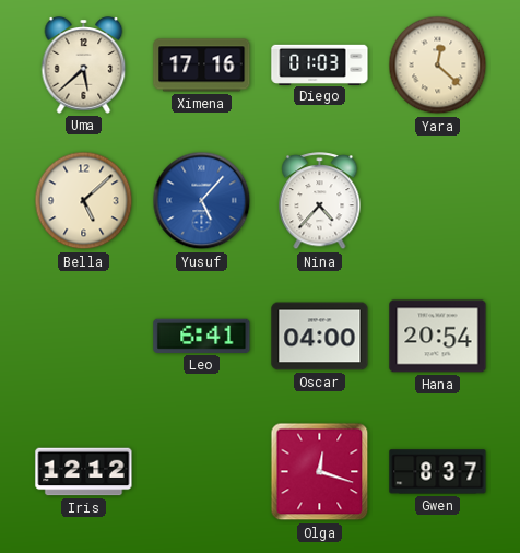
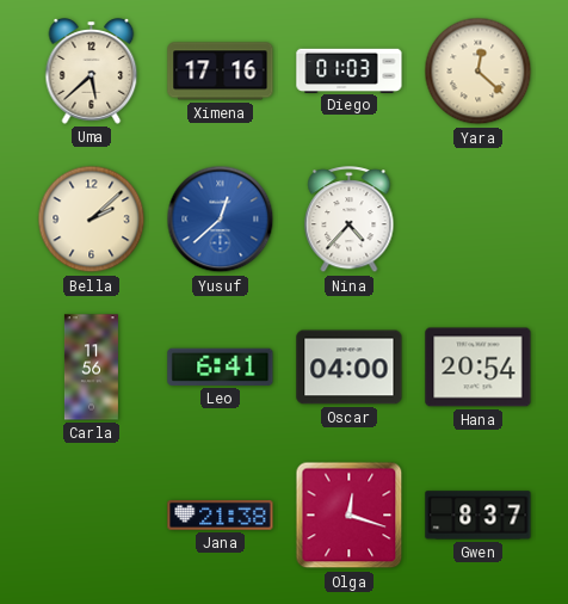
Bella: 5:08 -> 2:08
Yusuf: 5:07 -> 12:38
Carla: none -> 11:56
Iris: 12:12 -> none
Jana: none -> 21:38
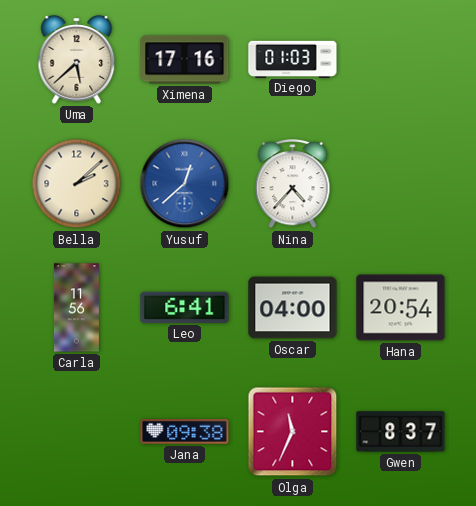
Yara: 12:22 -> none
Jana: 21:38 -> 09:38
Olga: 12:18 -> 11:34
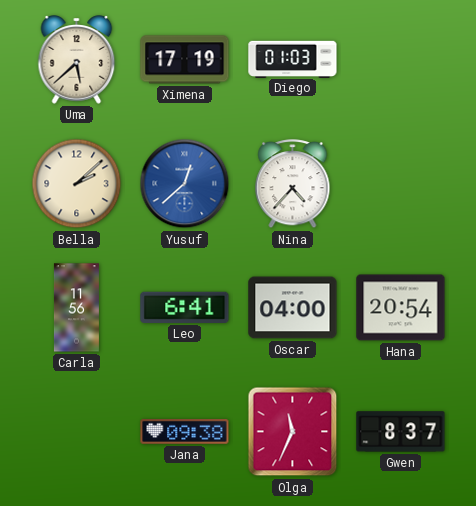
Ximena: 17:16 -> 17:19
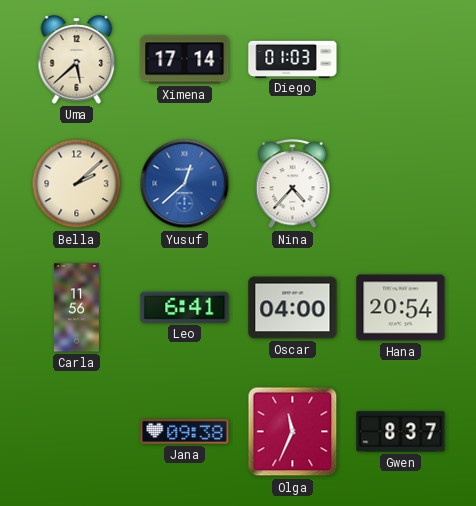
Ximena: 17:19 -> 17:14
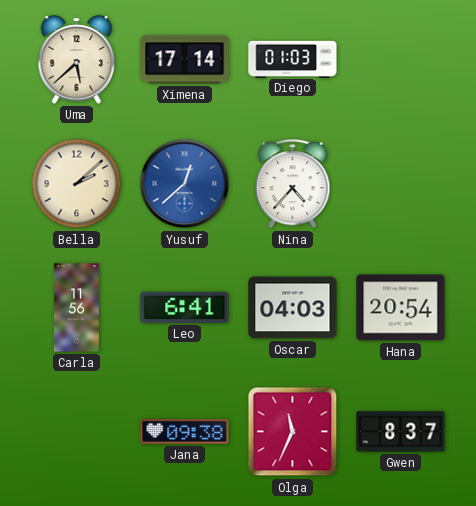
Oscar: 04:00 -> 04:03
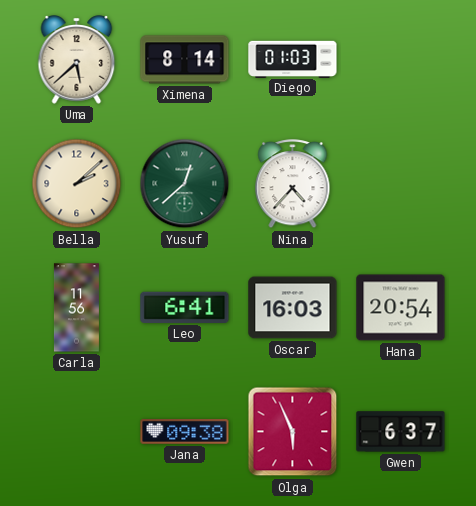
Ximena: 17:14 -> 8:14
Yusuf dial: blue -> green
Oscar: 04:03 -> 16:03
Olga: 11:34 -> 5:56
Gwen: 8:37 -> 6:37
